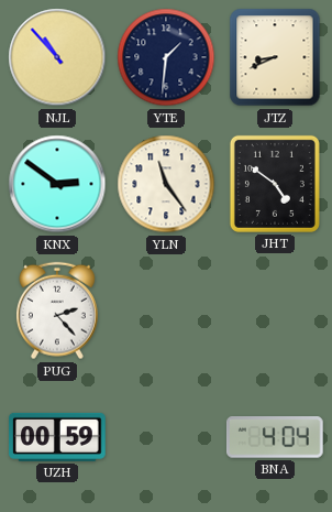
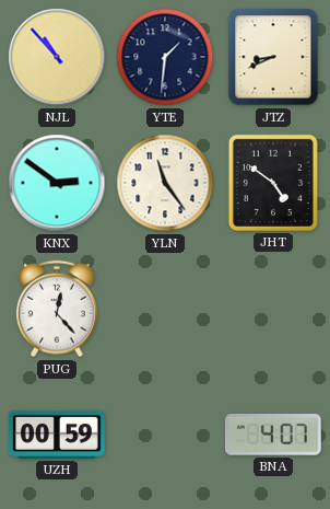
PUG: 2:23 -> 12:23
BNA: 4:04 -> 4:07
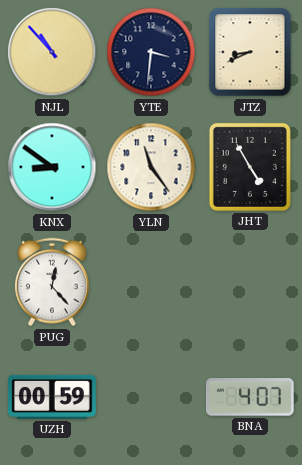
YTE: 1:31 -> 3:31
KNX: 2:51 -> 8:51
JHT: 4:51 -> 4:55
